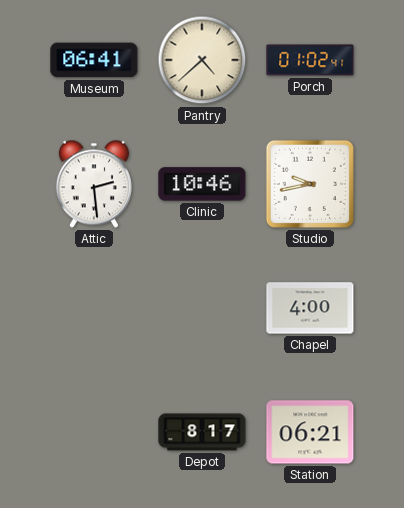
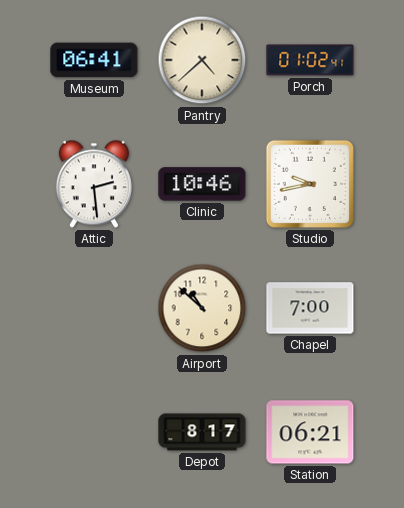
Airport: none -> 10:52
Chapel: 4:00 -> 7:00
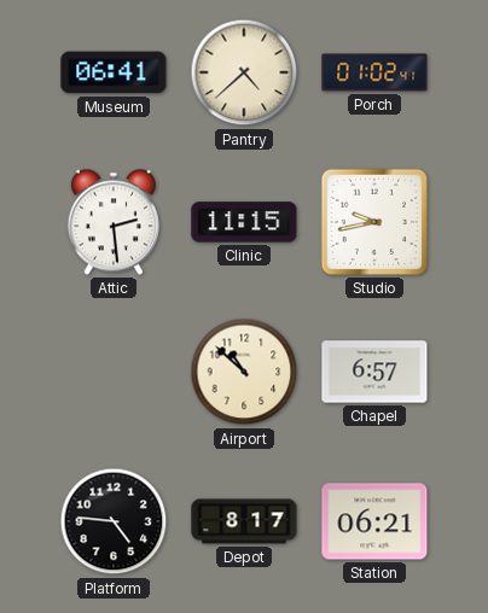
Clinic: 10:46 -> 11:15
Chapel: 7:00 -> 6:57
Platform: none -> 4:46
